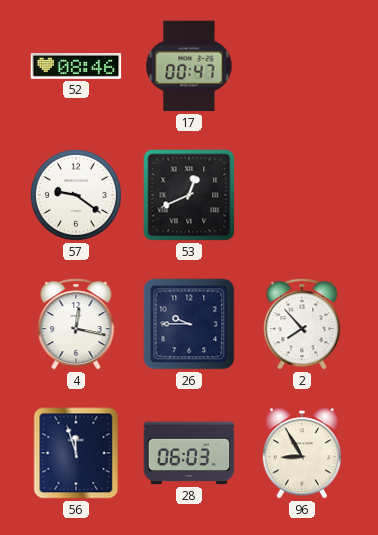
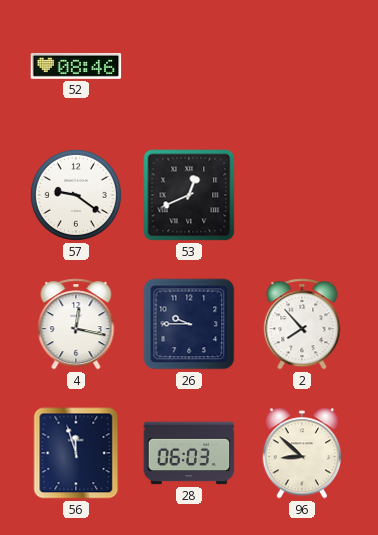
17: 00:47 -> none
96: 8:55 -> 8:52
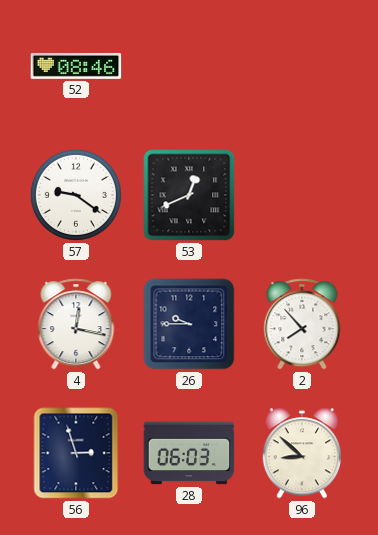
56: 11:57 -> 2:57
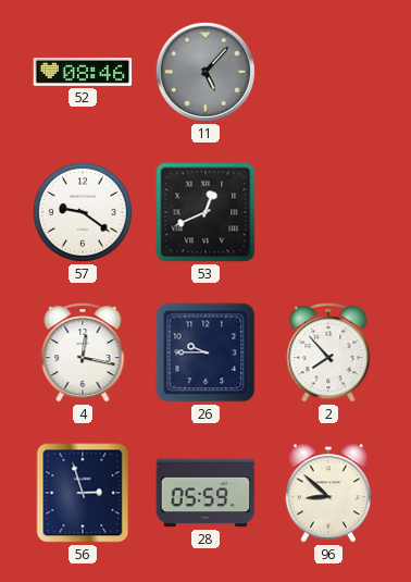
11: none -> 5:07
28: 06:03 -> 05:59
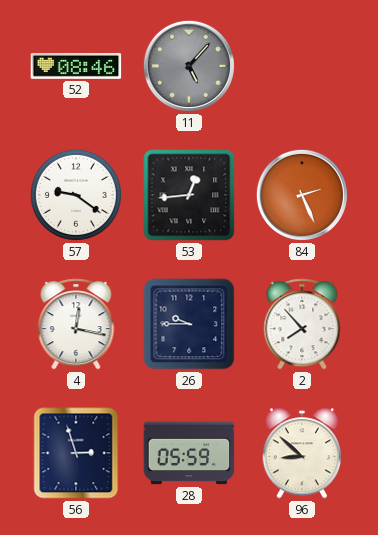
53: 12:41 -> 12:44
84: none -> 2:26
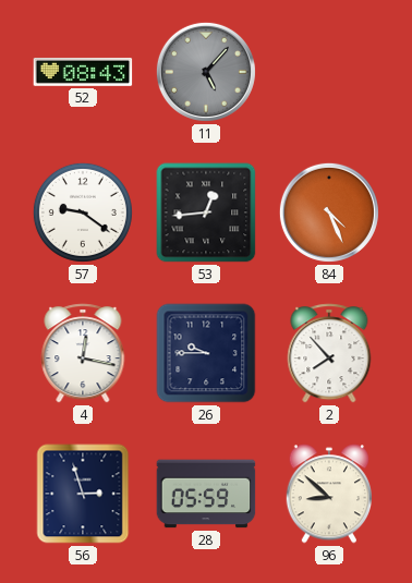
52: 08:46 -> 08:43
84: 2:26 -> 4:26
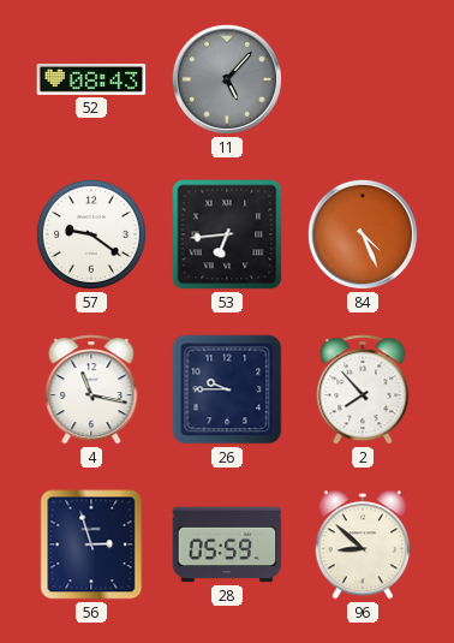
53: 12:44 -> 6:44
4: 12:17 -> 11:17
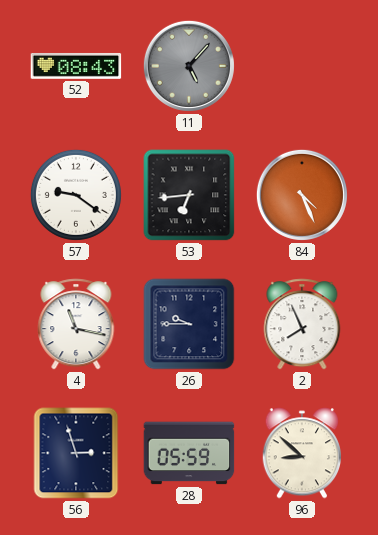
2: 7:53 -> 7:56
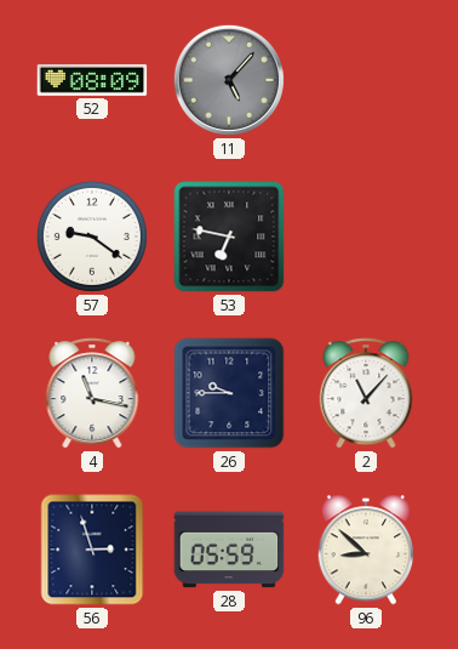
52: 08:43 -> 08:09
53: 6:44 -> 6:47
84: 4:26 -> none
2: 7:56 -> 11:07
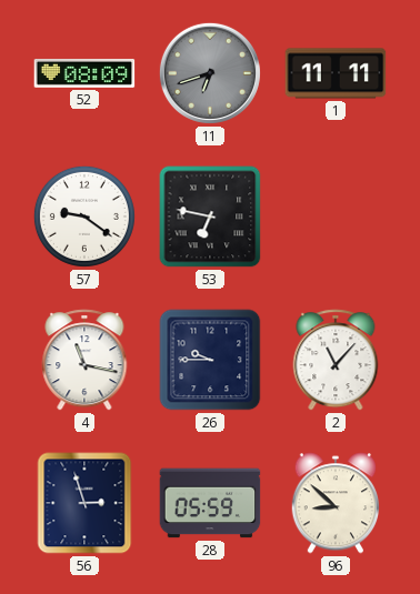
11: 5:07 -> 6:42
1: none -> 11:11
